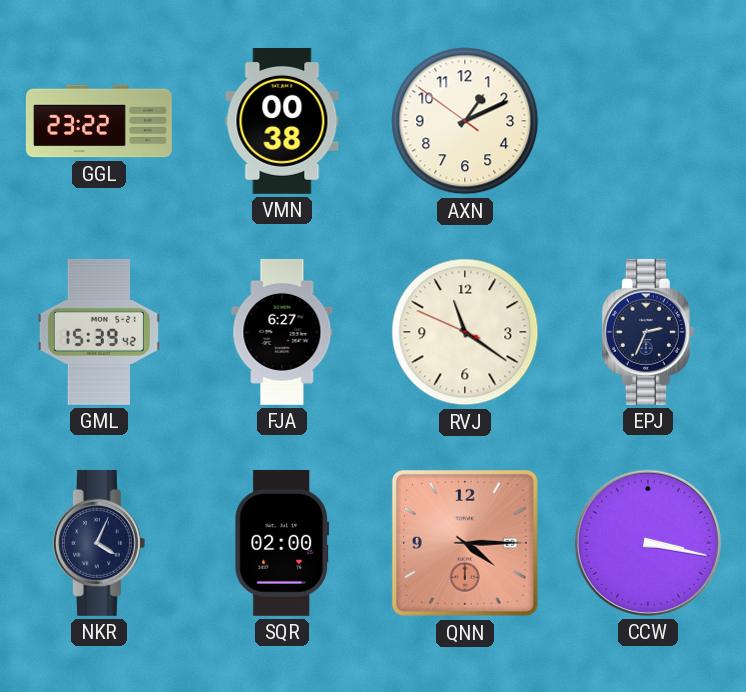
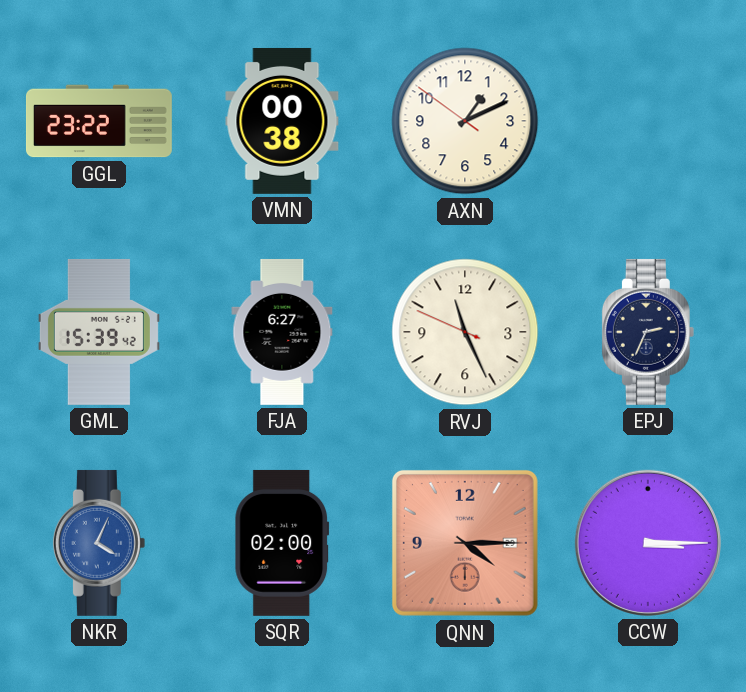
RVJ: 11:20 -> 11:25
NKR dial: navy -> blue
CCW: 3:17 -> 3:15
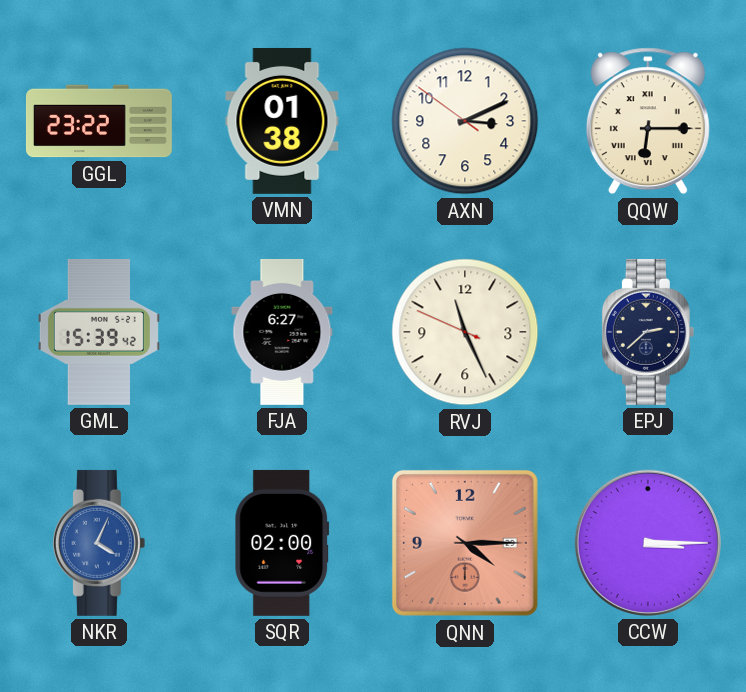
VMN: 00:38 -> 01:38
AXN: 1:10 -> 3:10
QQW: none -> 6:15
EPJ: 2:34 -> 2:38
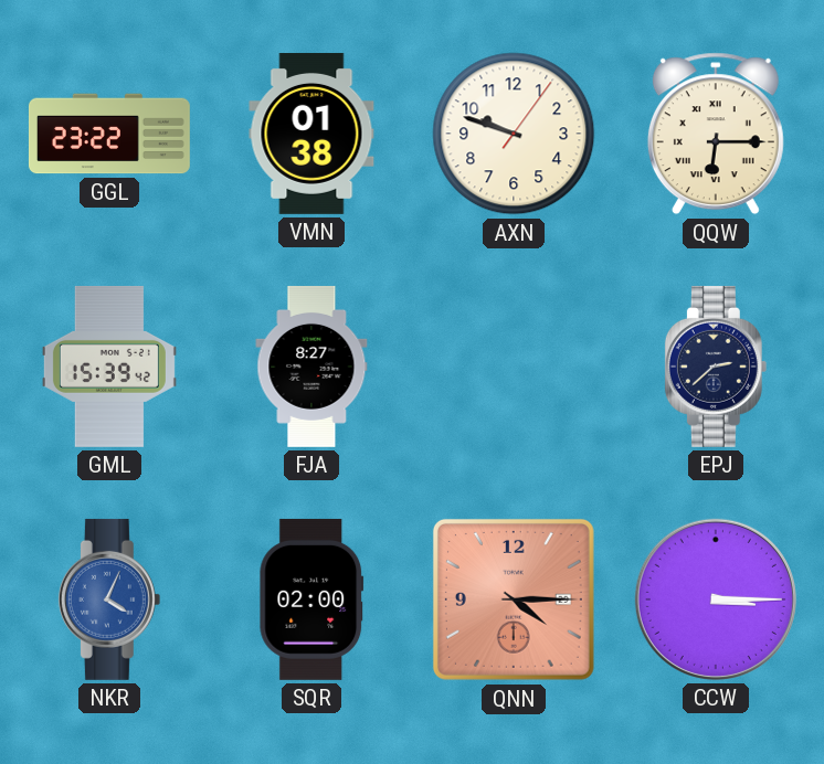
AXN: 3:10 -> 9:48
FJA: 6:27 -> 8:27
RVJ: 11:25 -> none
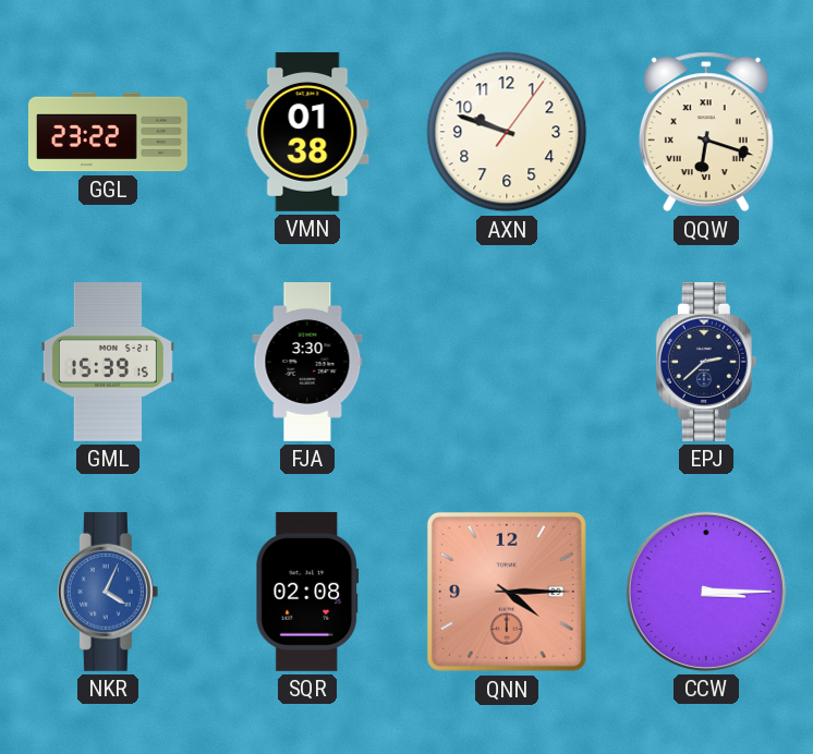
QQW: 6:15 -> 6:18
GML: 15:39:42 -> 15:39:15
FJA: 8:27 -> 3:30
SQR: 02:00 -> 02:08
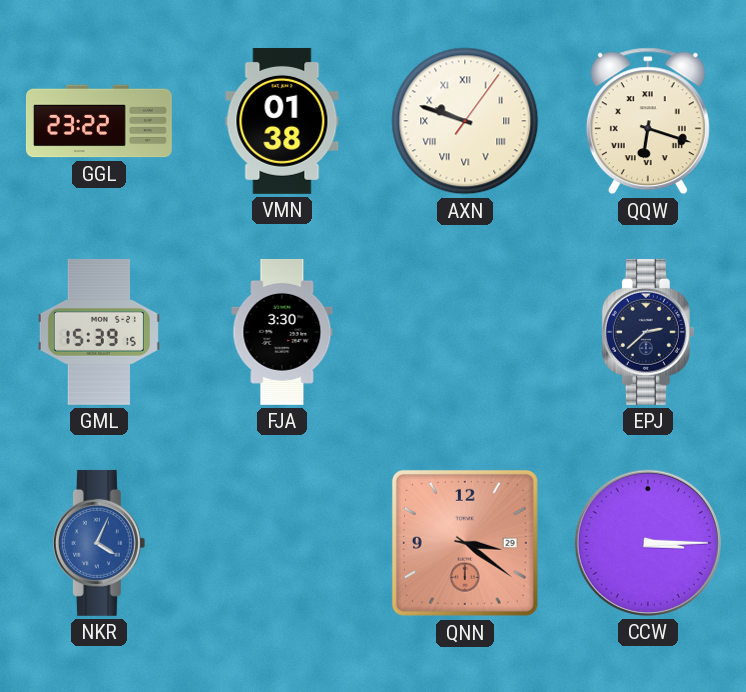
AXN numerals: Arabic -> Roman
SQR: 02:08 -> none
QNN: 4:15 -> 3:21
